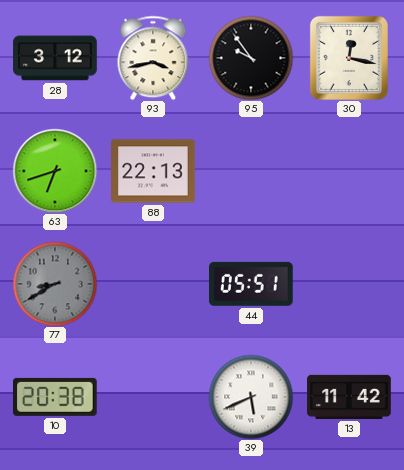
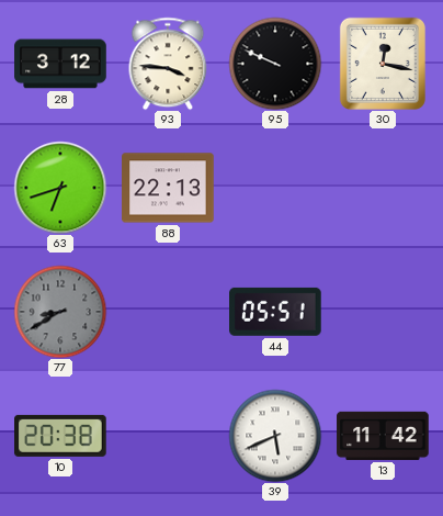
93: 3:43 -> 3:46
95: 9:54 -> 9:49
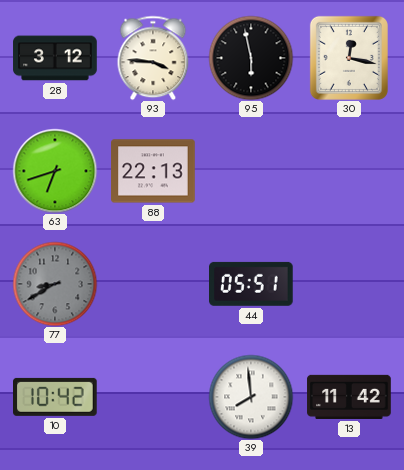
95: 9:49 -> 5:58
10: 20:38 -> 10:42
39: 5:41 -> 7:59
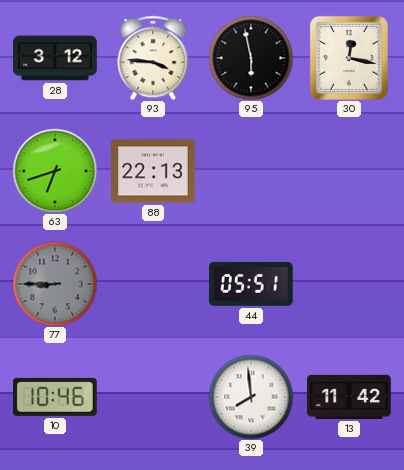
77: 8:40 -> 8:45
10: 10:42 -> 10:46
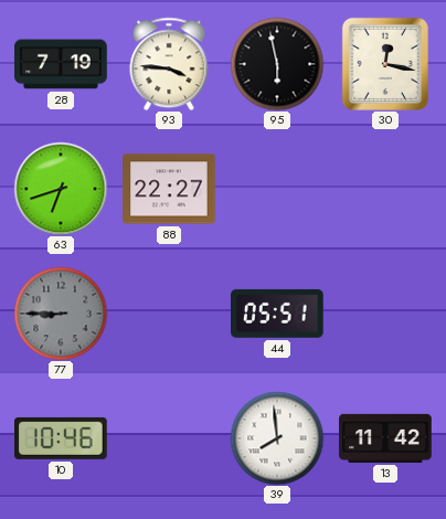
28: 3:12 -> 7:19
88: 22:13 -> 22:27
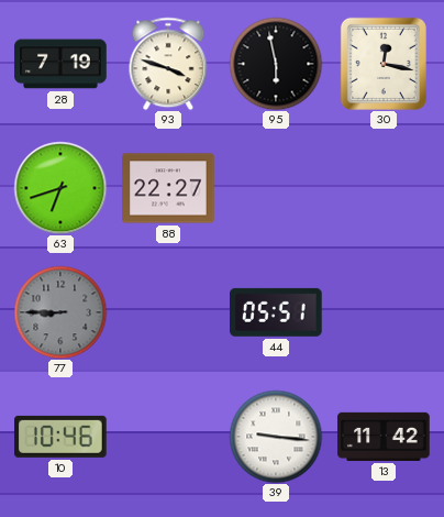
93: 3:46 -> 3:48
39: 7:59 -> 9:16
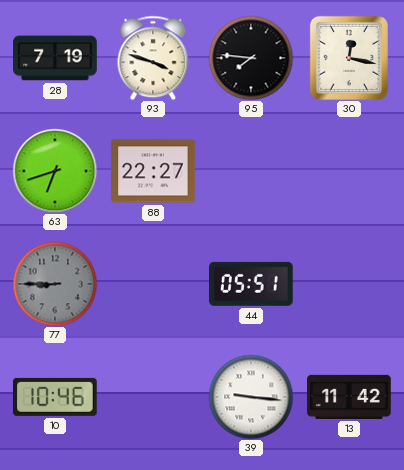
95: 5:58 -> 7:46
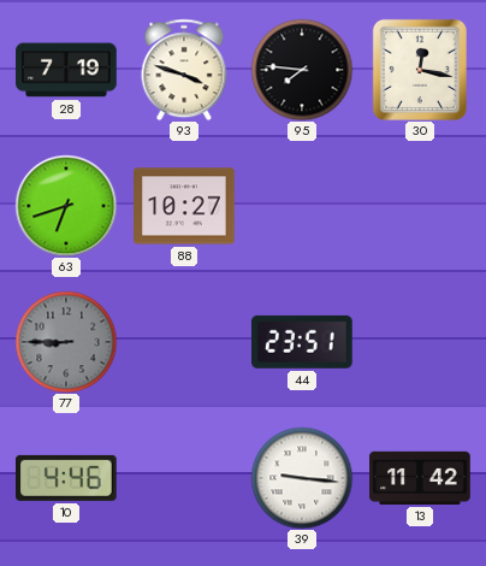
88: 22:27 -> 10:27
44: 05:51 -> 23:51
10: 10:46 -> 4:46
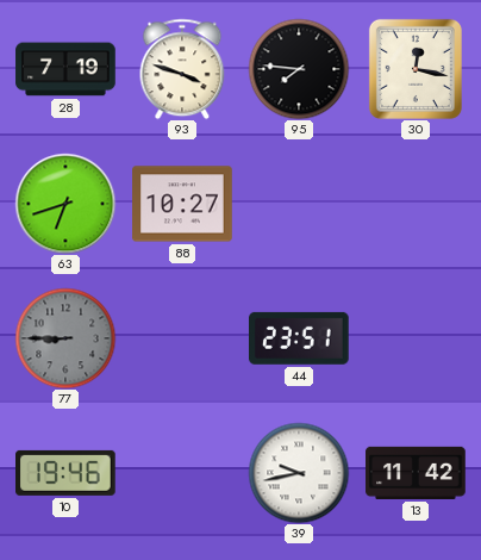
10: 4:46 -> 19:46
39: 9:16 -> 9:43
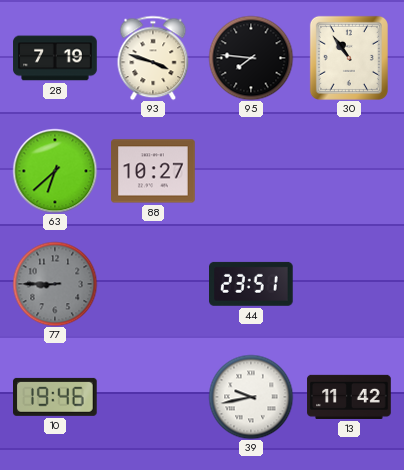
30: 12:17 -> 10:54
63: 6:42 -> 6:38
